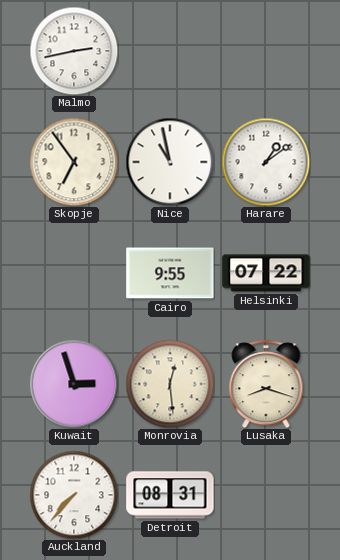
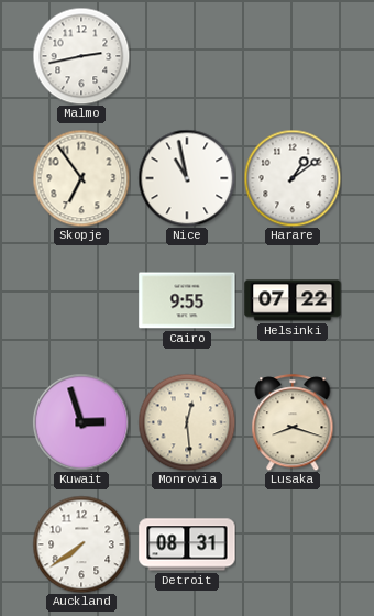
Auckland: 7:37 -> 7:39
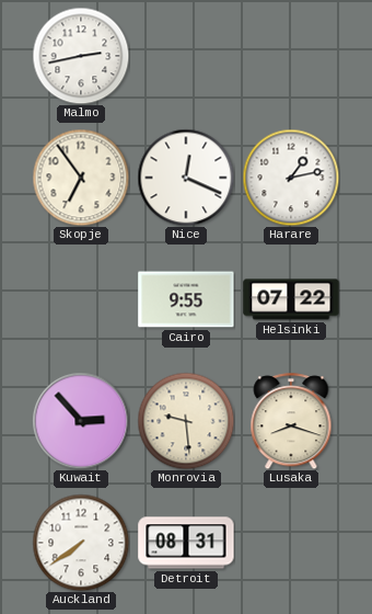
Nice: 10:58 -> 12:19
Harare: 1:09 -> 1:13
Kuwait: 2:57 -> 2:53
Monrovia: 12:29 -> 9:29
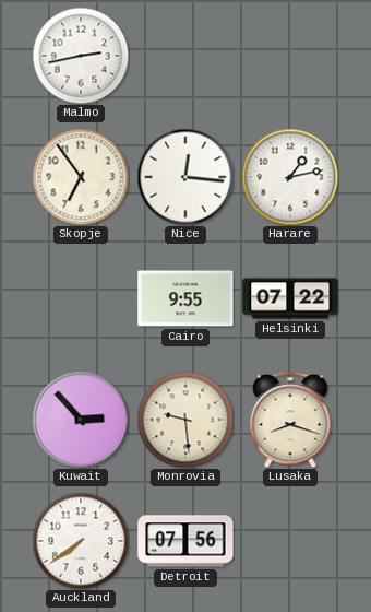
Nice: 12:19 -> 12:16
Detroit: 08:31 -> 07:56
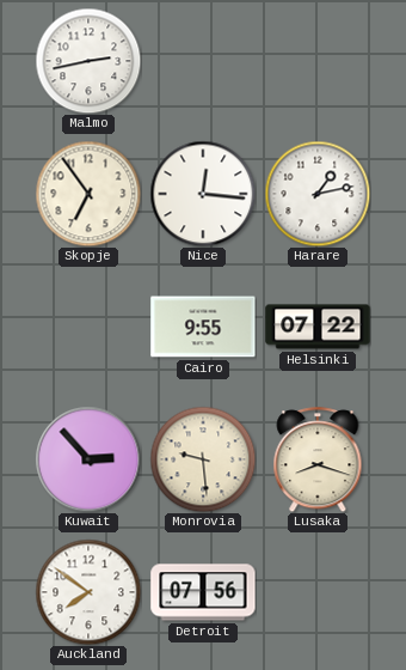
Auckland: 7:39 -> 7:51
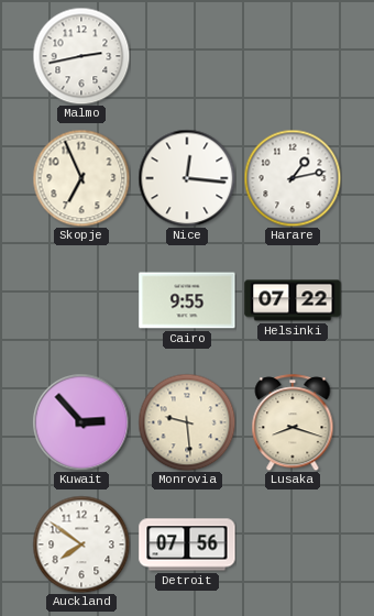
Skopje: 6:54 -> 6:56
